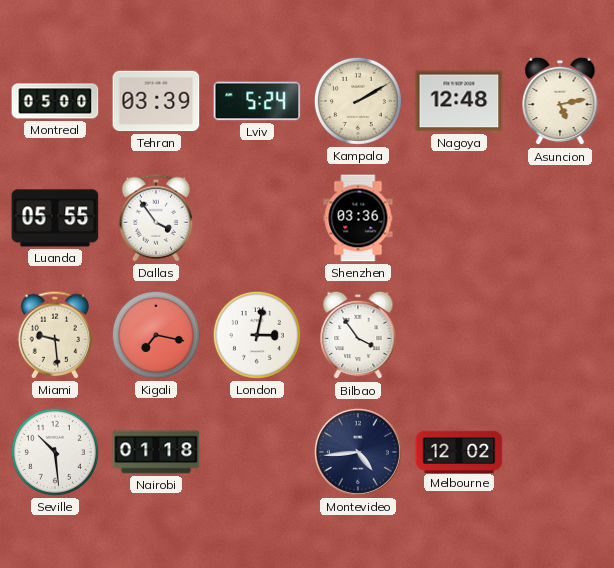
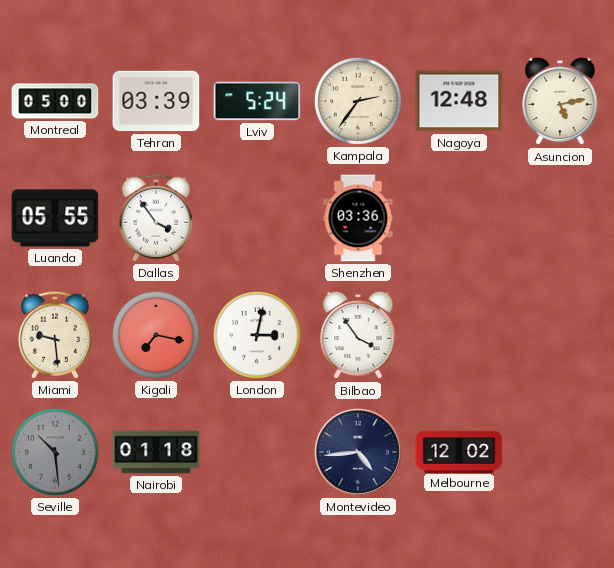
Kampala: 2:10 -> 2:36
Seville dial: white -> grey
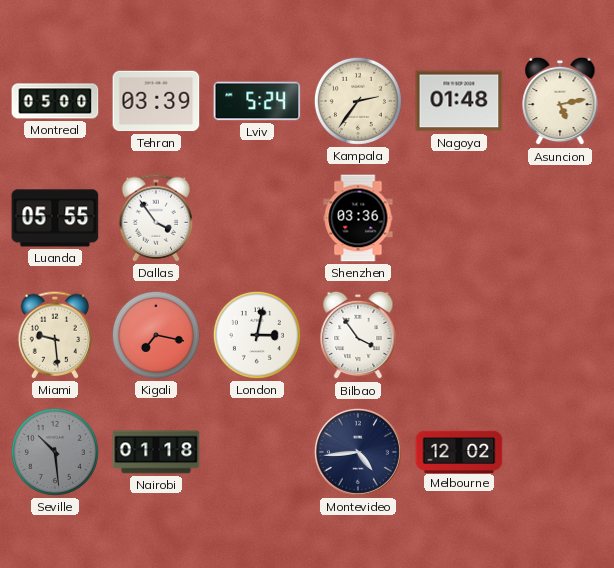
Nagoya: 12:48 -> 01:48
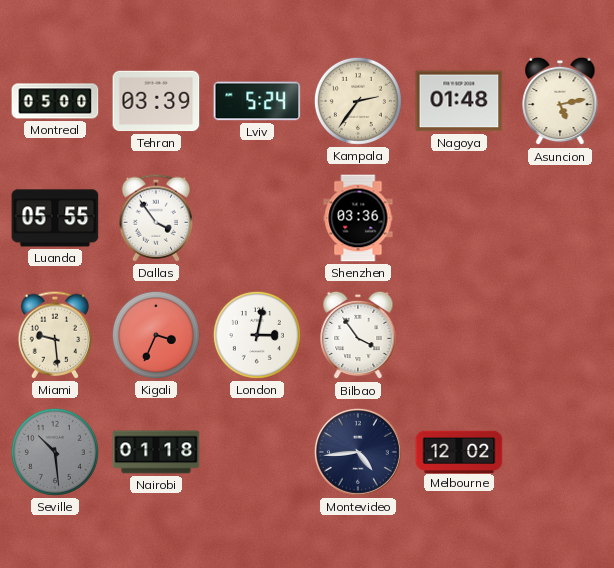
Kigali: 7:17 -> 3:34
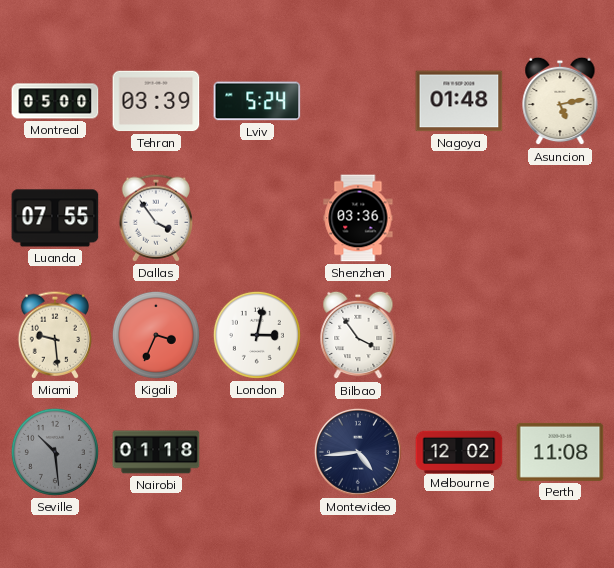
Kampala: 2:36 -> none
Luanda: 05:55 -> 07:55
Perth: none -> 11:08
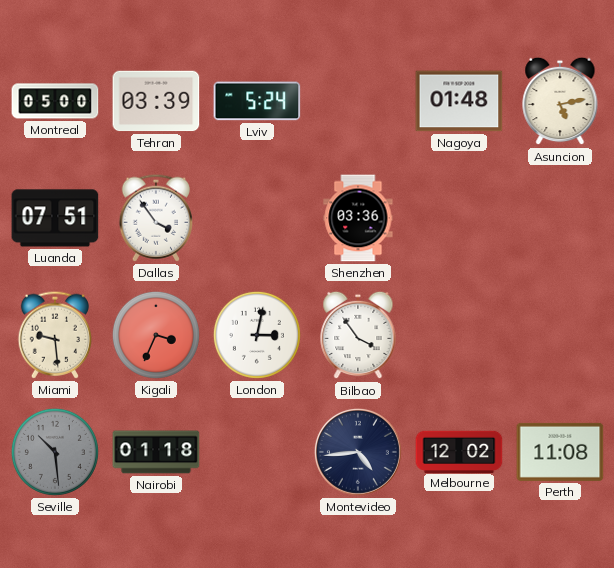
Luanda: 07:55 -> 07:51
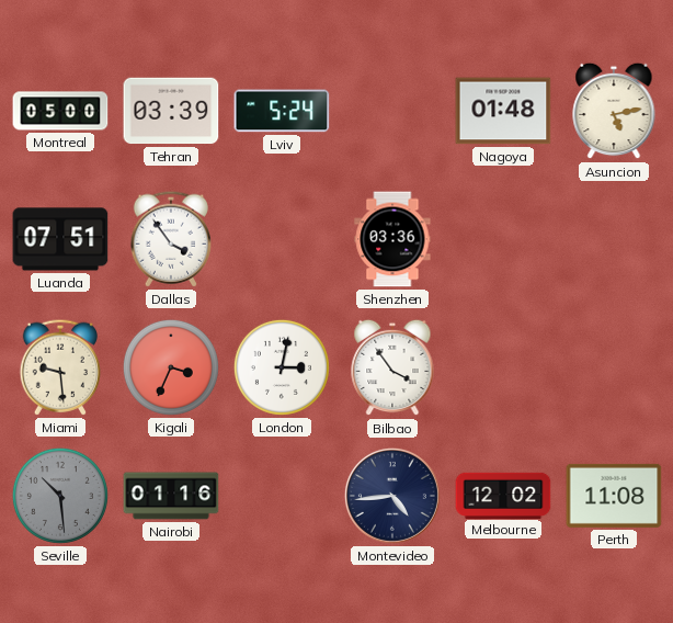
Nairobi: 01:18 -> 01:16
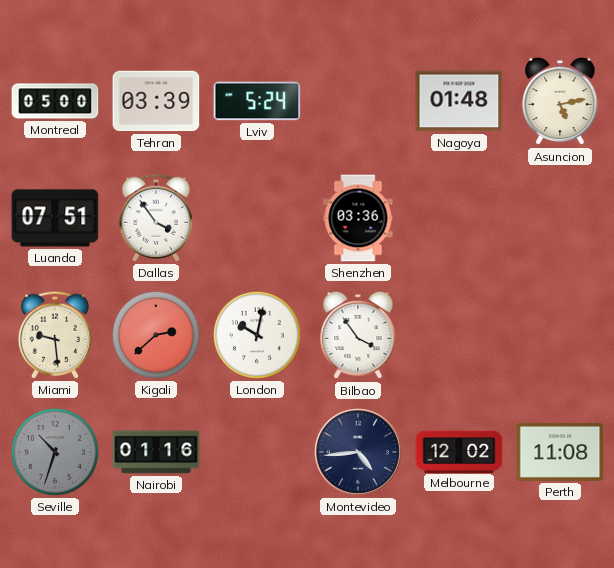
Kigali: 3:34 -> 2:38
London: 3:02 -> 10:02
Seville: 10:29 -> 10:33
